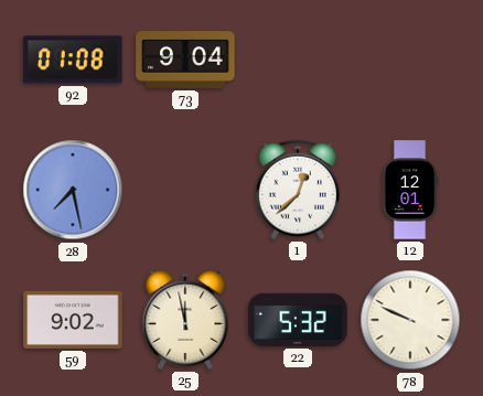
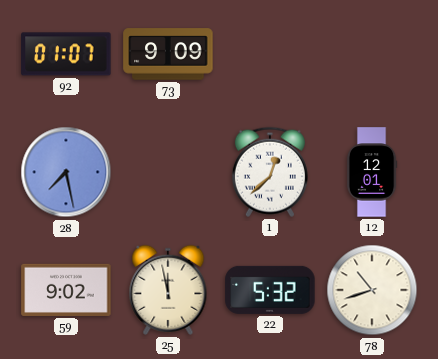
92: 01:08 -> 01:07
73: 9:04 -> 9:09
78: 9:49 -> 10:42
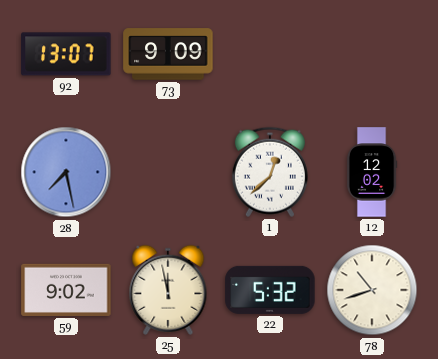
92: 01:07 -> 13:07
12: 12:01 -> 12:02
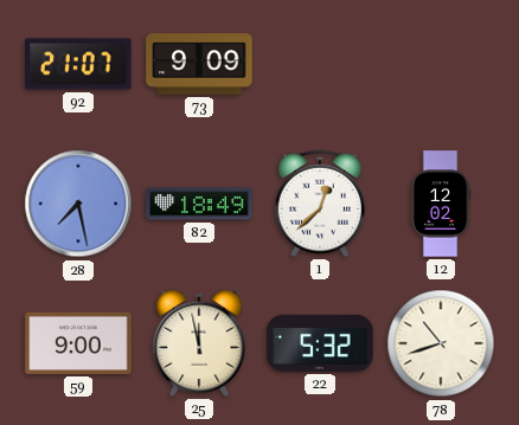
92: 13:07 -> 21:07
82: none -> 18:49
59: 9:02 -> 9:00
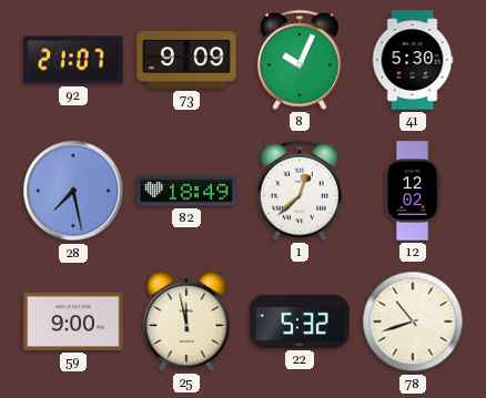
8: none -> 10:04
41: none -> 5:30
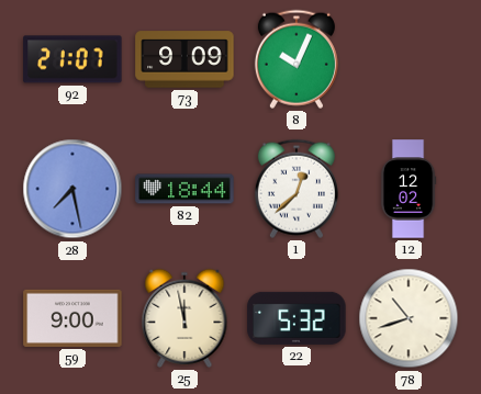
41: 5:30 -> none
82: 18:49 -> 18:44
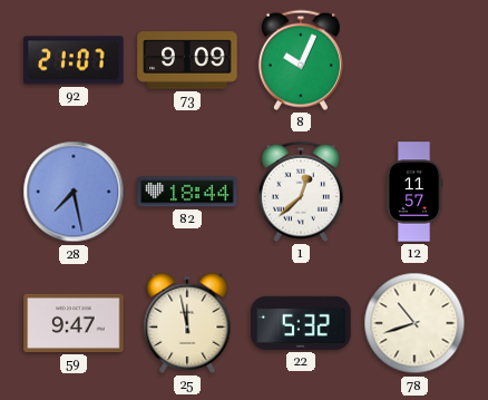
12: 12:02 -> 11:57
59: 9:00 -> 9:47
